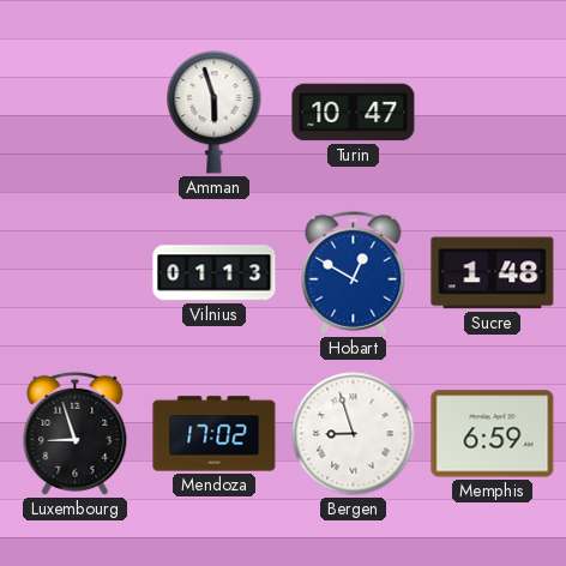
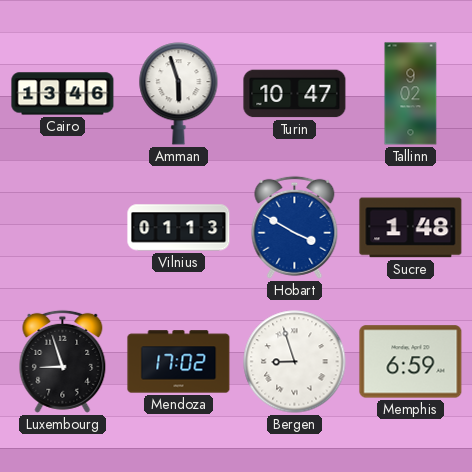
Cairo: none -> 13:46
Tallinn: none -> 9:02
Hobart: 12:50 -> 3:50
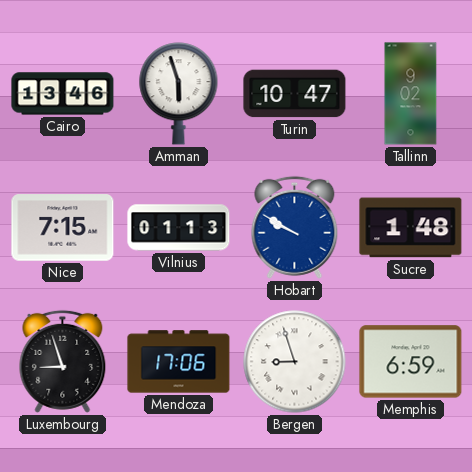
Nice: none -> 7:15
Hobart: 3:50 -> 9:50
Mendoza: 17:02 -> 17:06
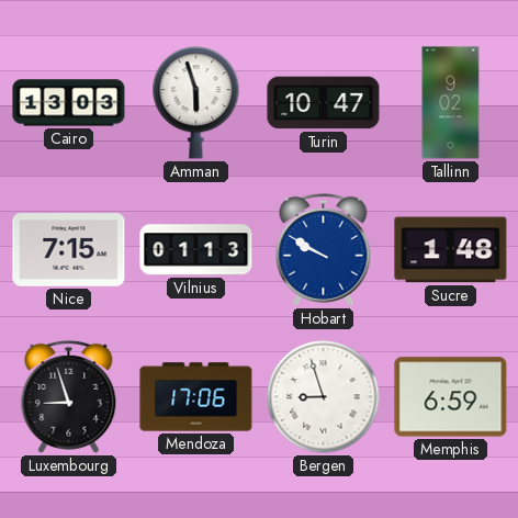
Cairo: 13:46 -> 13:03
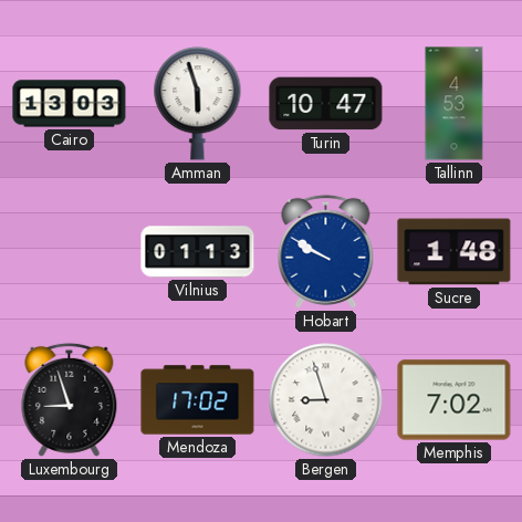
Tallinn: 9:02 -> 4:53
Nice: 7:15 -> none
Mendoza: 17:06 -> 17:02
Memphis: 6:59 -> 7:02
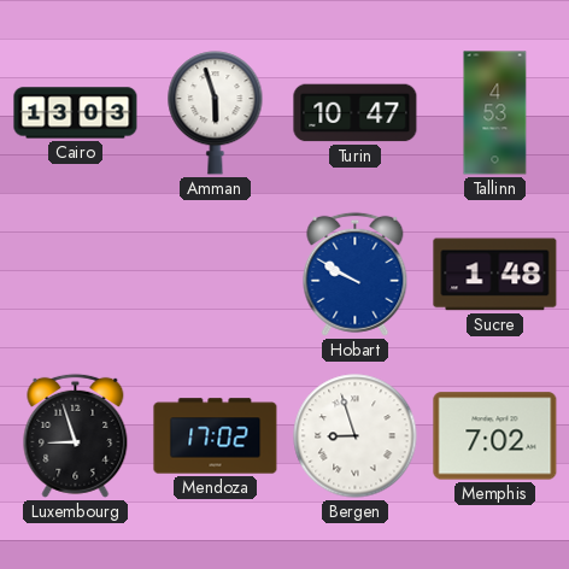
Vilnius: 01:13 -> none
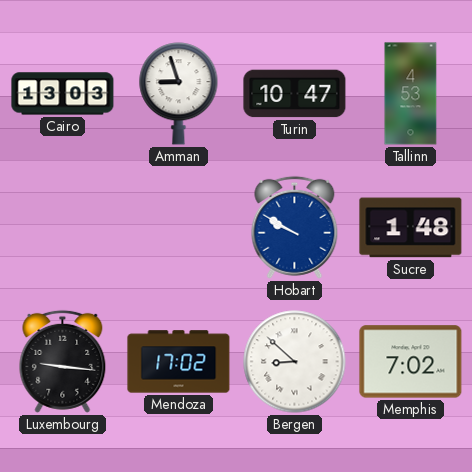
Amman: 5:57 -> 8:57
Luxembourg: 8:57 -> 9:16
Bergen: 8:57 -> 8:52
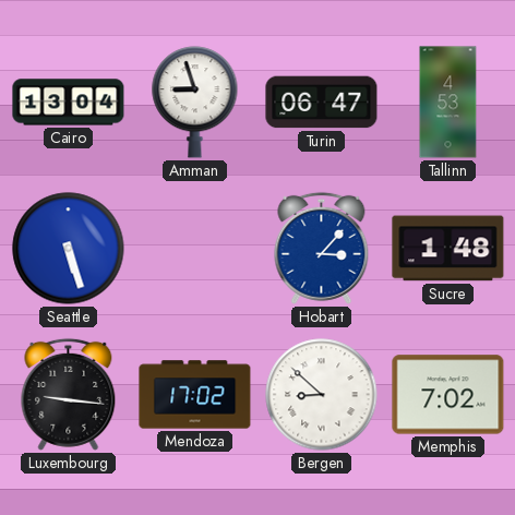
Cairo: 13:03 -> 13:04
Turin: 10:47 -> 06:47
Seattle: none -> 5:27
Hobart: 9:50 -> 3:07
